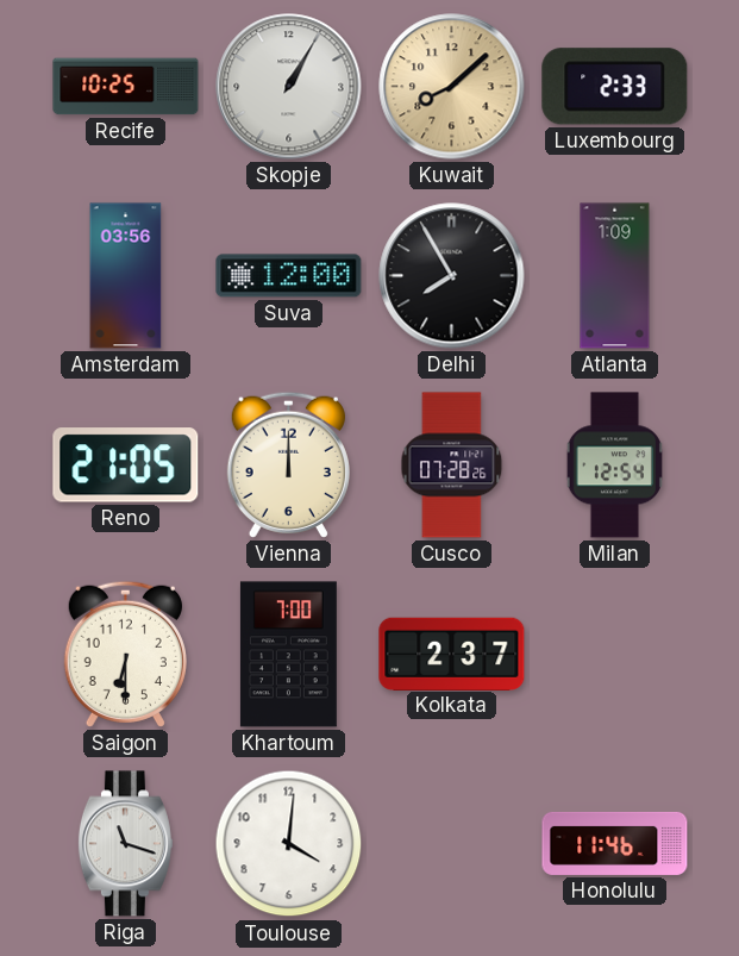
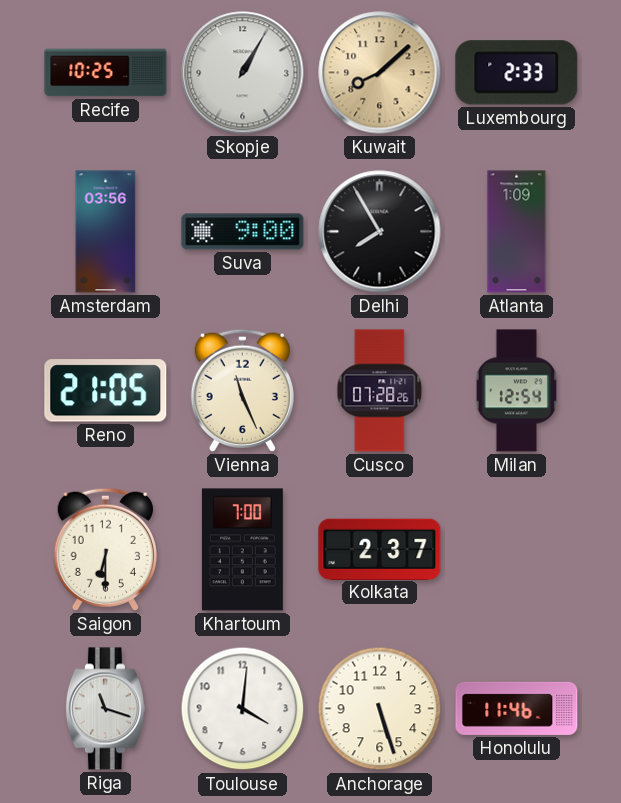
Suva: 12:00 -> 9:00
Vienna: 12:00 -> 11:26
Anchorage: none -> 5:27
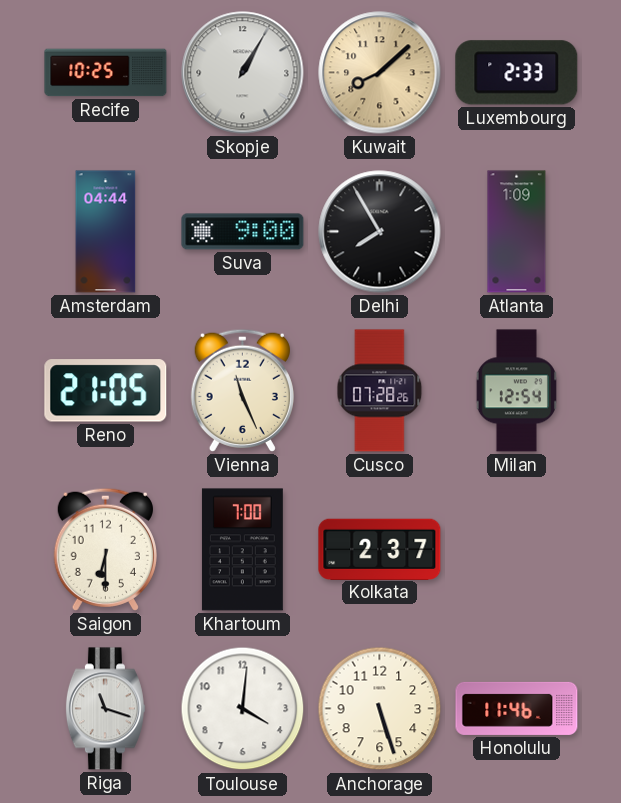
Amsterdam: 03:56 -> 04:44
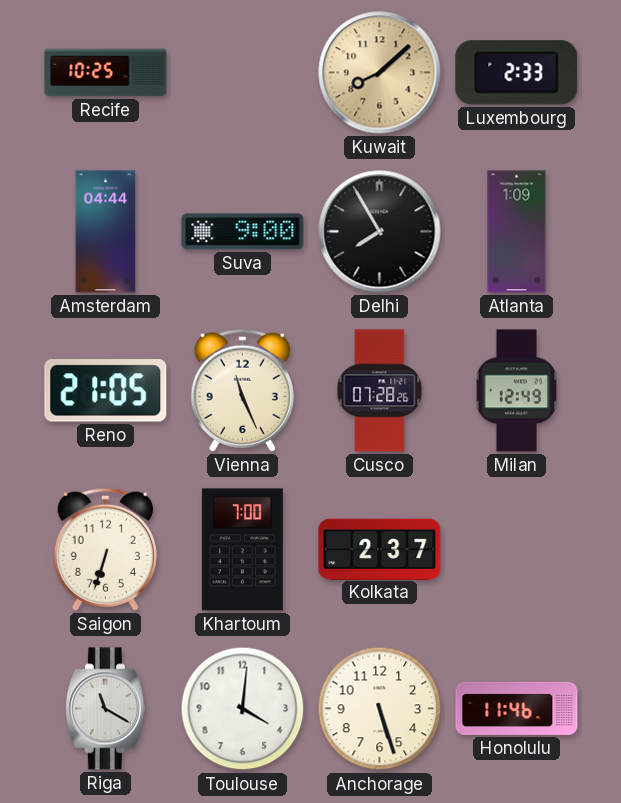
Skopje: 1:05 -> none
Milan: 12:54 -> 12:49
Saigon: 6:30 -> 6:33
Riga: 11:18 -> 11:20
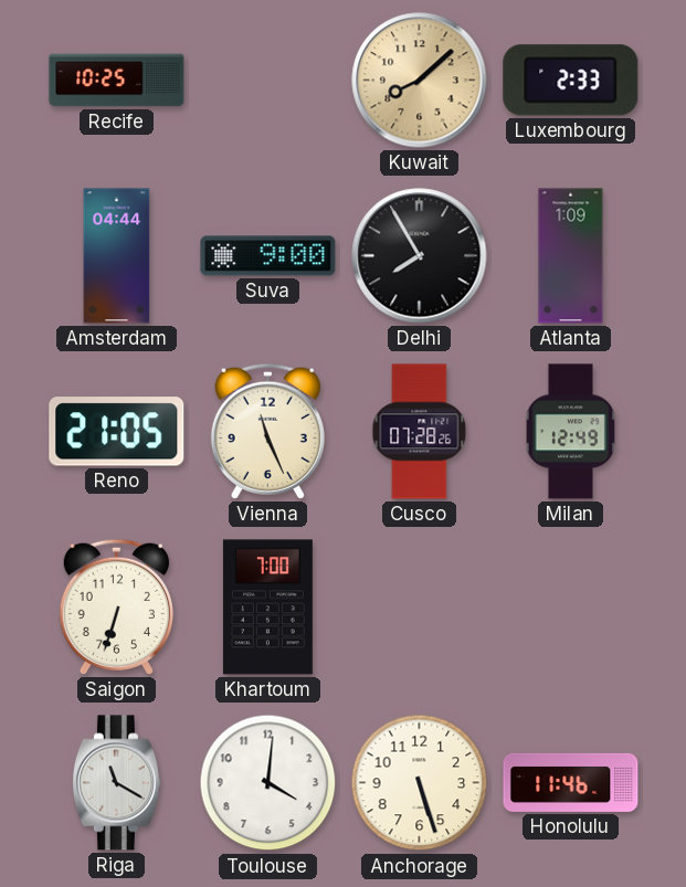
Kolkata: 2:37 -> none
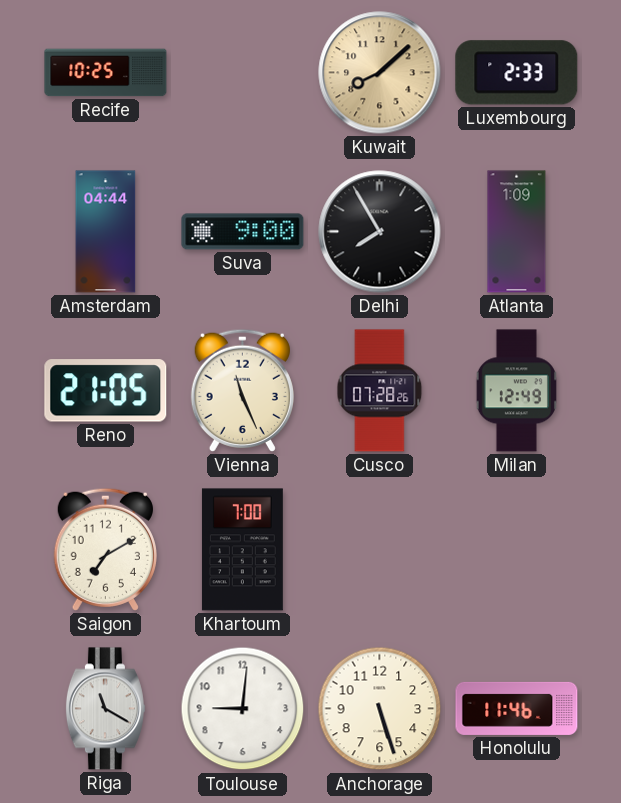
Saigon: 6:33 -> 7:10
Toulouse: 4:01 -> 9:01
